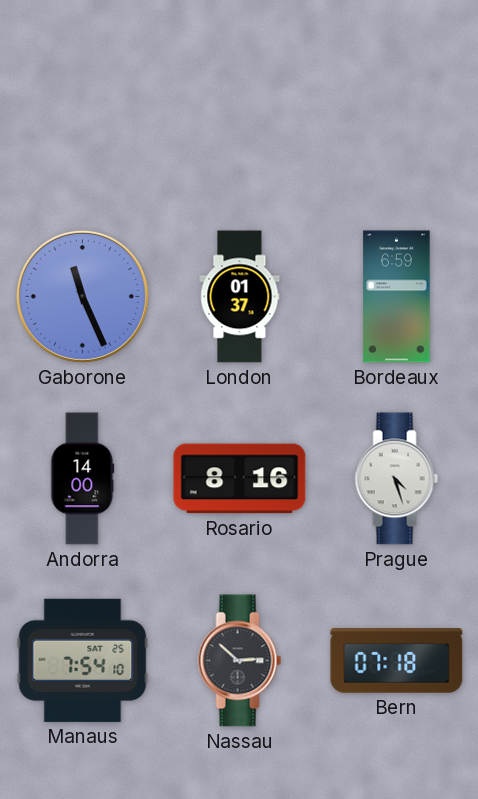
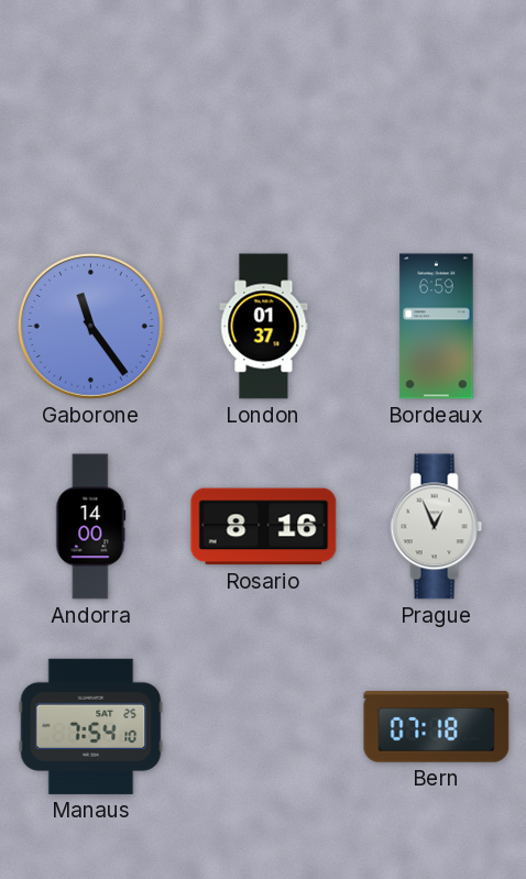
Gaborone: 11:26 -> 11:24
Prague: 4:27 -> 12:56
Nassau: 2:52 -> none
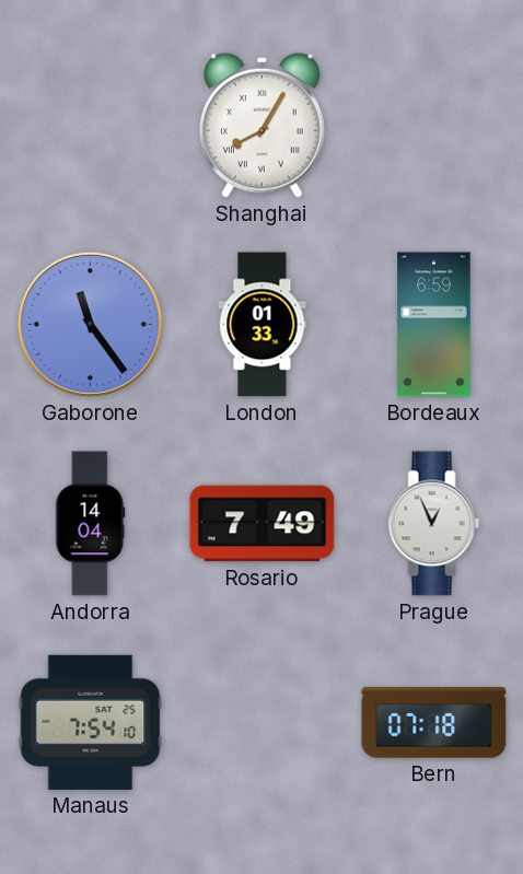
Shanghai: none -> 8:05
London: 01:37 -> 01:33
Andorra: 14:00 -> 14:04
Rosario: 8:16 -> 7:49
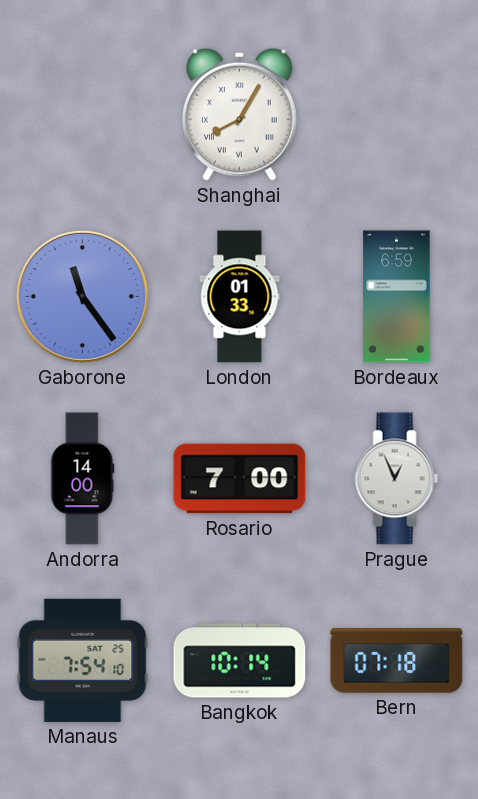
Andorra: 14:04 -> 14:00
Rosario: 7:49 -> 7:00
Bangkok: none -> 10:14
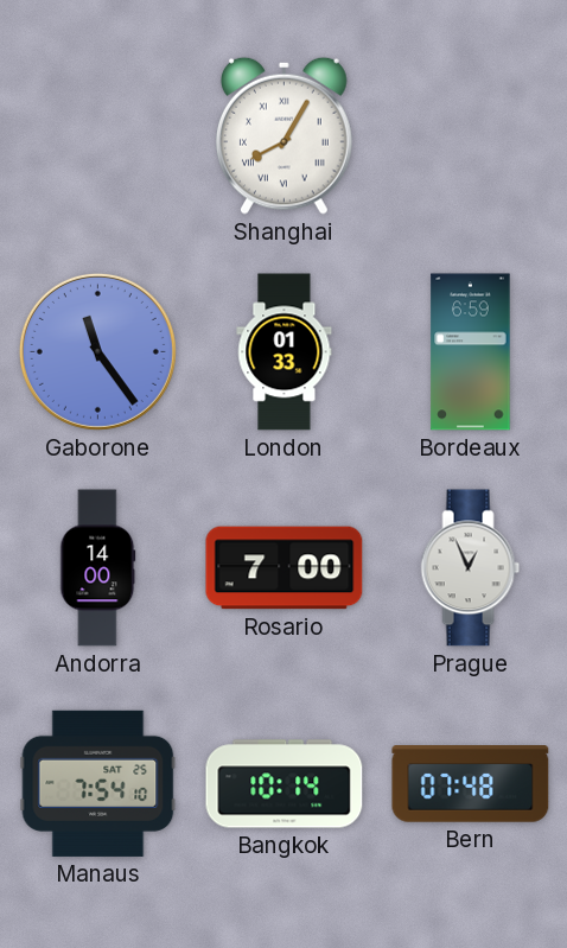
Bern: 07:18 -> 07:48
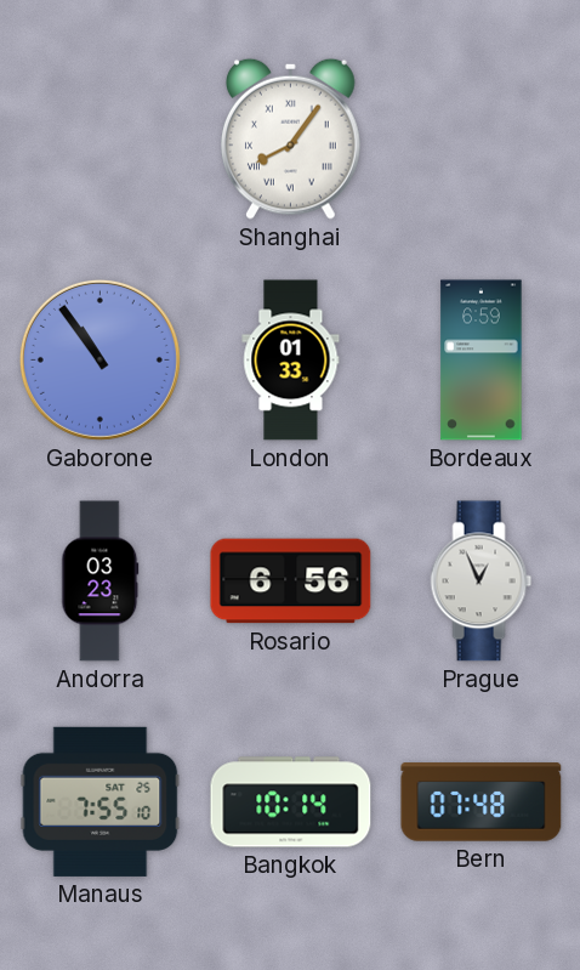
Shanghai: 8:05 -> 8:06
Gaborone: 11:24 -> 10:54
Andorra: 14:00 -> 03:23
Rosario: 7:00 -> 6:56
Manaus: 7:54 -> 7:55
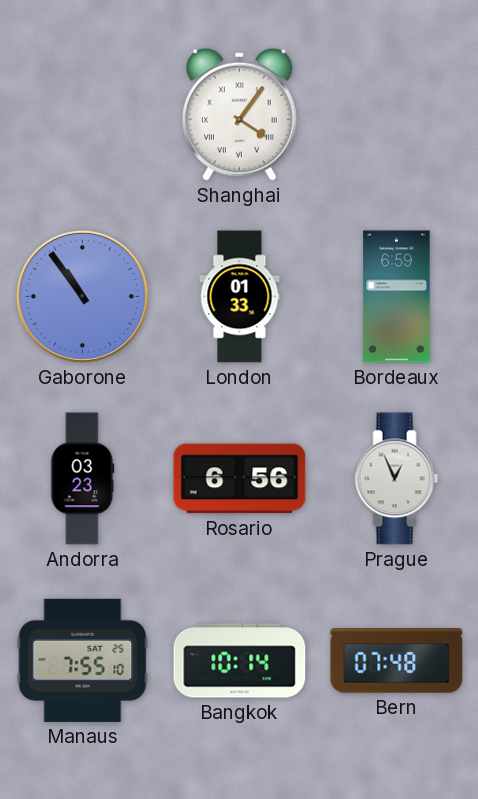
Shanghai: 8:06 -> 4:06
